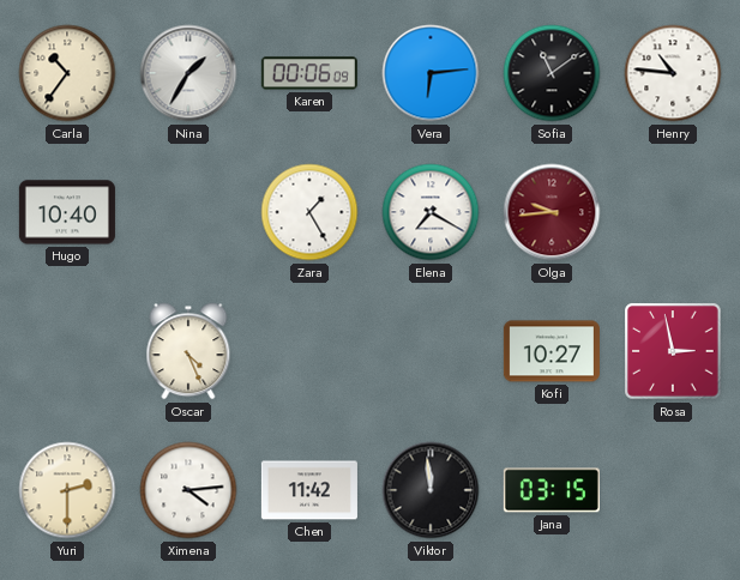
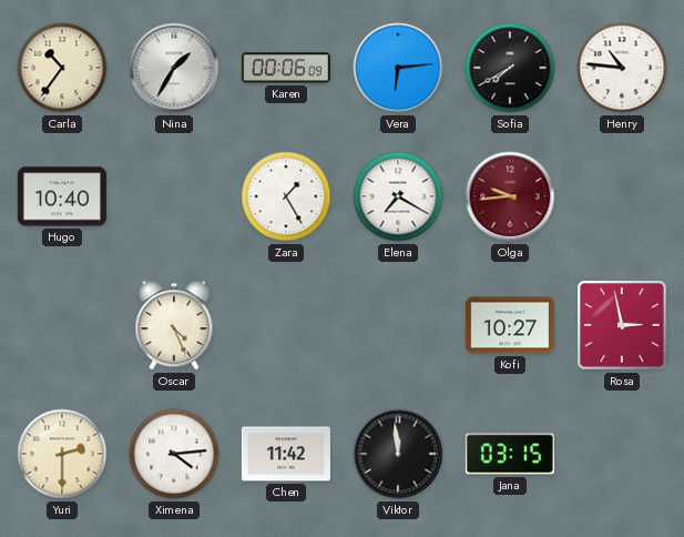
Sofia: 11:09 -> 7:40
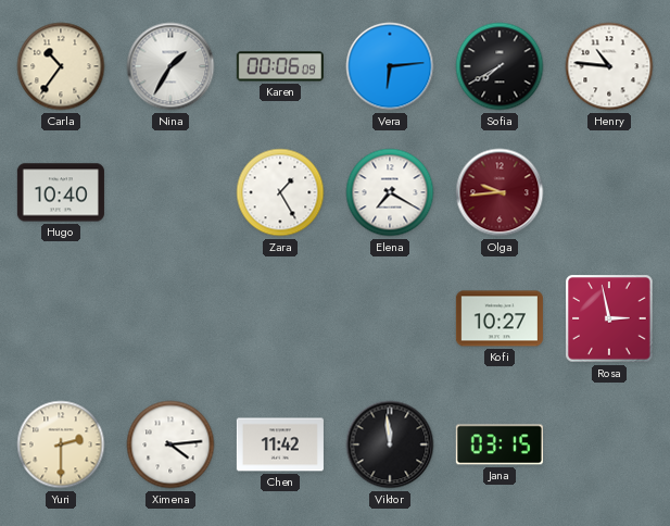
Oscar: 4:26 -> none
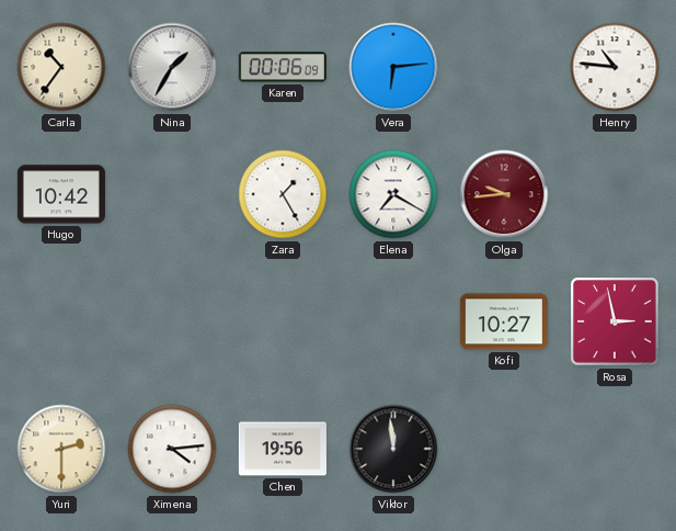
Sofia: 7:40 -> none
Hugo: 10:40 -> 10:42
Chen: 11:42 -> 19:56
Jana: 03:15 -> none
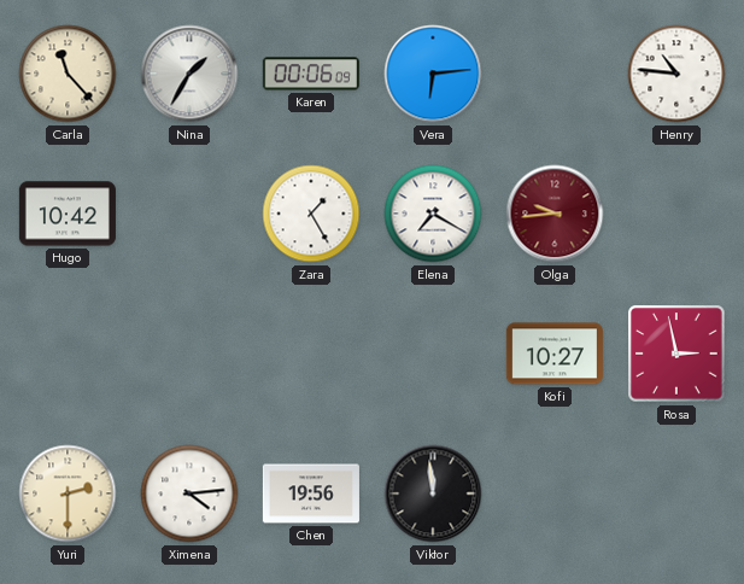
Carla: 10:36 -> 11:23
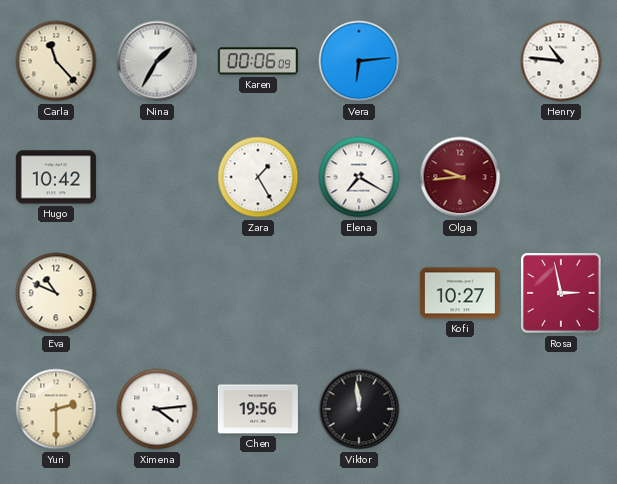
Eva: none -> 10:49
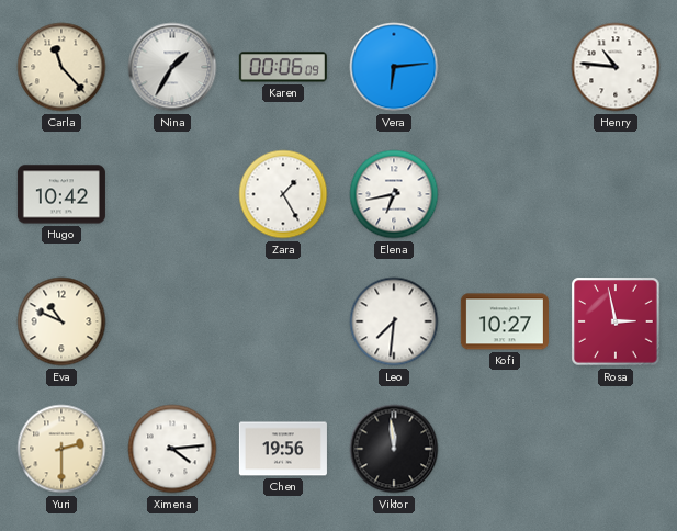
Elena: 7:20 -> 6:43
Olga: 9:44 -> none
Leo: none -> 7:31
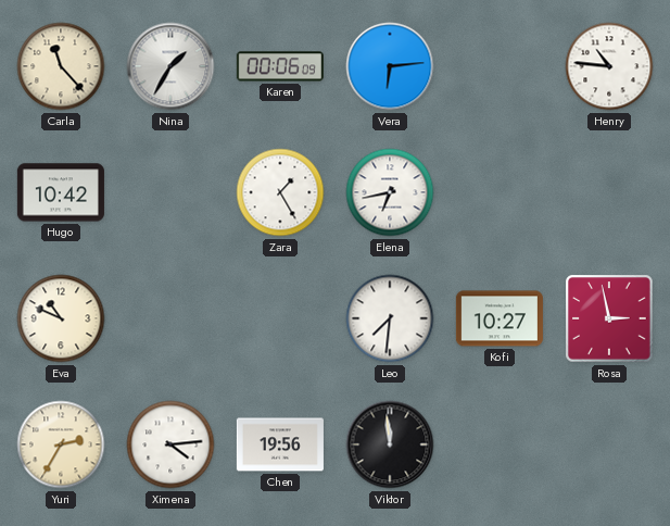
Yuri: 2:30 -> 2:35
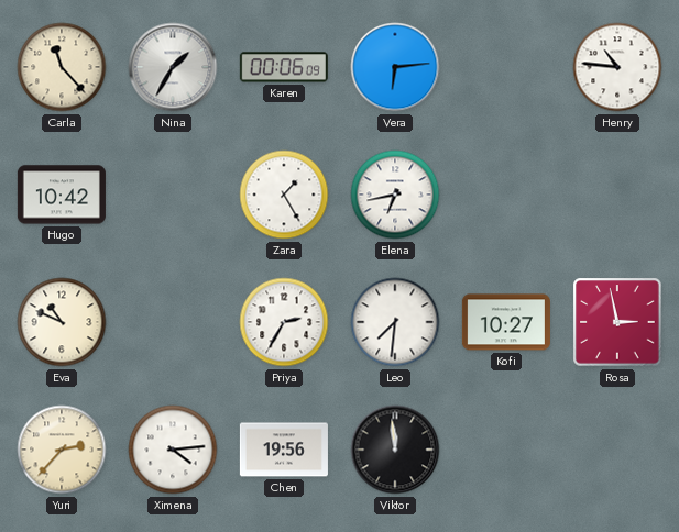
Priya: none -> 2:35
Yuri: 2:35 -> 2:37
